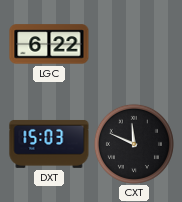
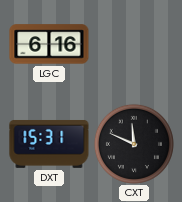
LGC: 6:22 -> 6:16
DXT: 15:03 -> 15:31
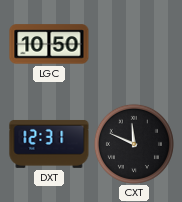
LGC: 6:16 -> 10:50
DXT: 15:31 -> 12:31
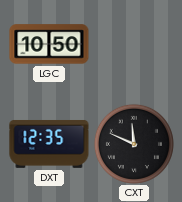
DXT: 12:31 -> 12:35
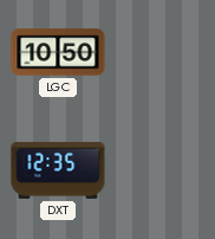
CXT: 11:49 -> none
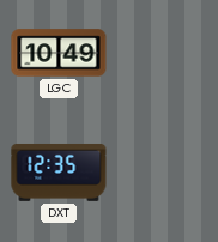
LGC: 10:50 -> 10:49
